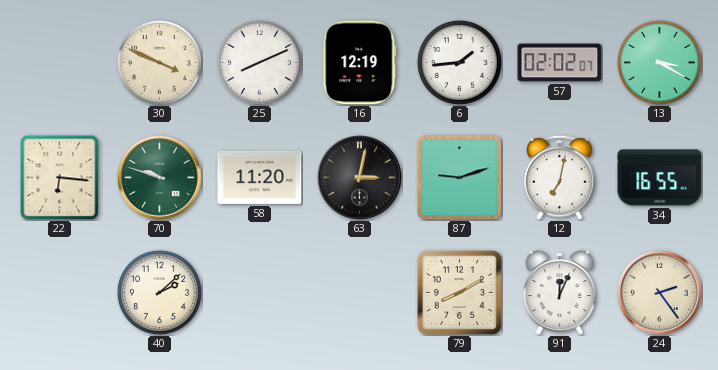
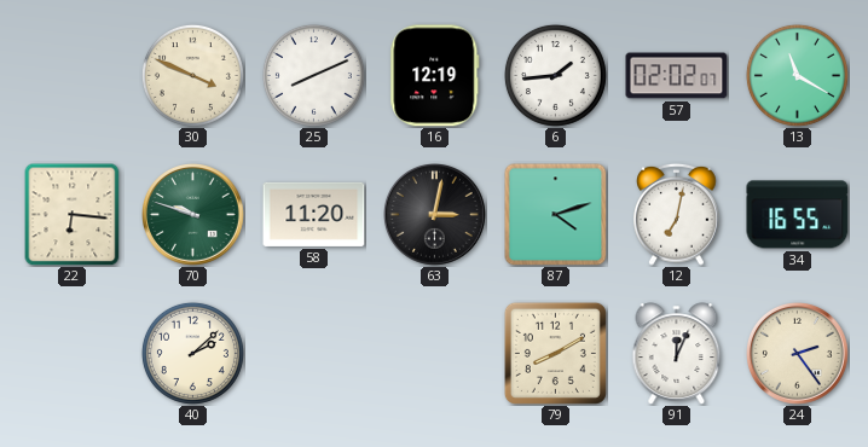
13: 3:20 -> 11:20
87: 9:12 -> 4:12
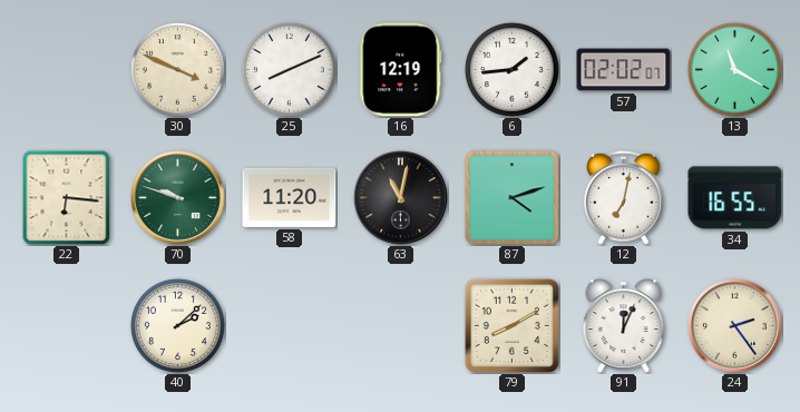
63: 3:02 -> 11:02
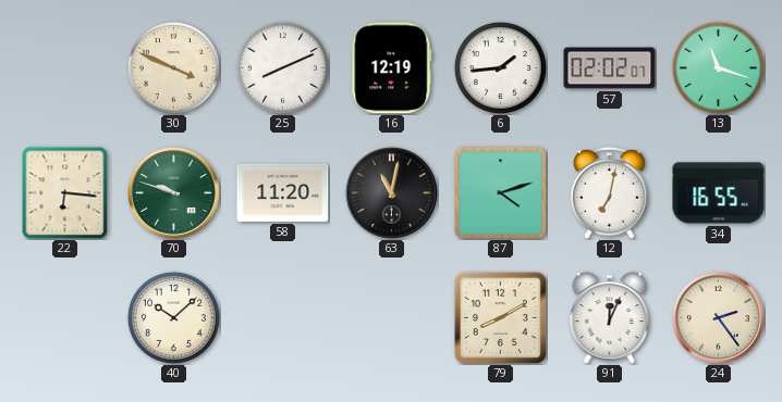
13: 11:20 -> 11:18
40: 2:08 -> 10:08
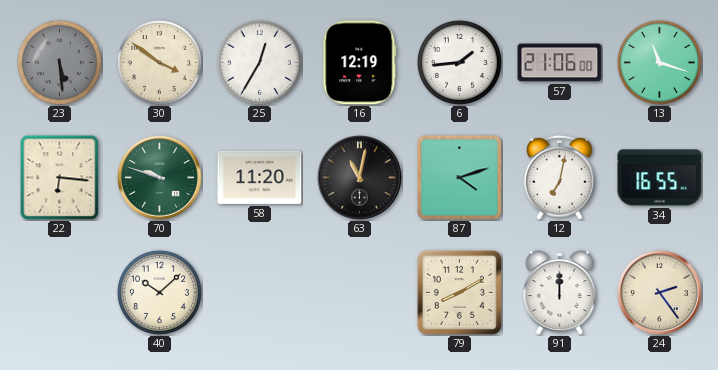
23: none -> 5:29
30: 3:49 -> 3:51
25: 8:11 -> 12:35
57: 02:02 -> 21:06
91: 12:04 -> 12:00
